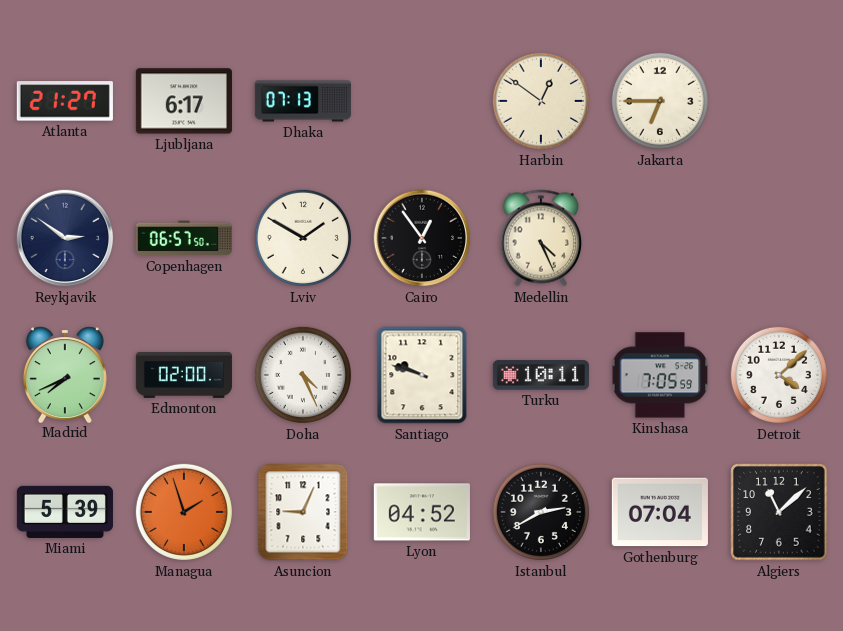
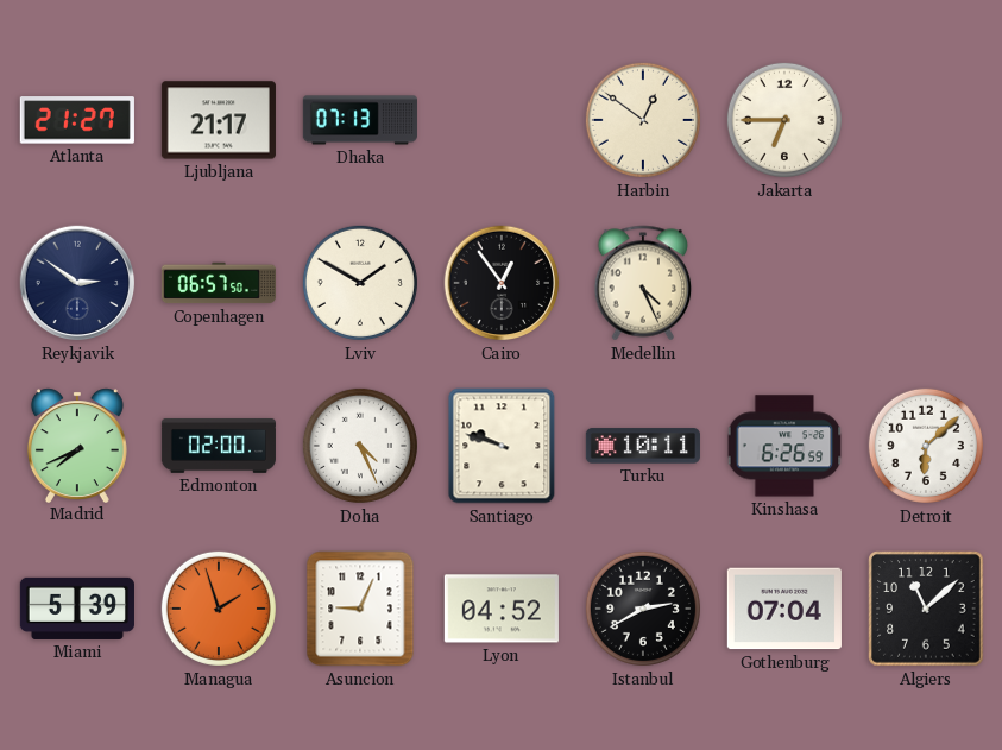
Ljubljana: 6:17 -> 21:17
Kinshasa: 7:05 -> 6:26
Detroit: 4:08 -> 6:08
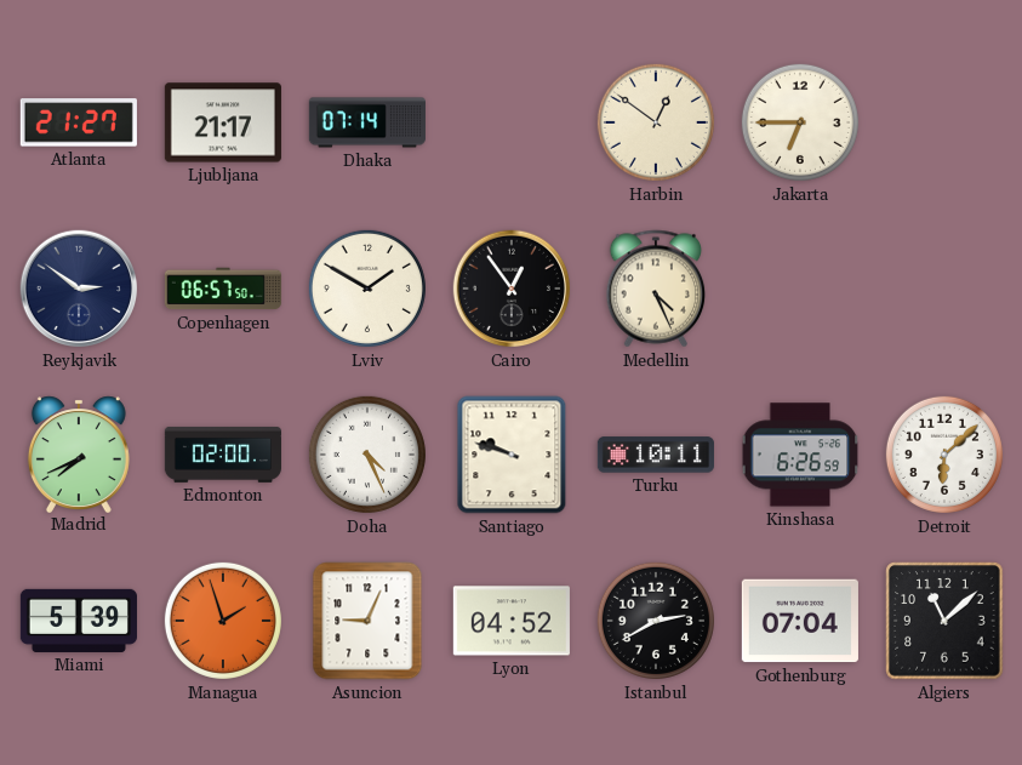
Dhaka: 07:13 -> 07:14
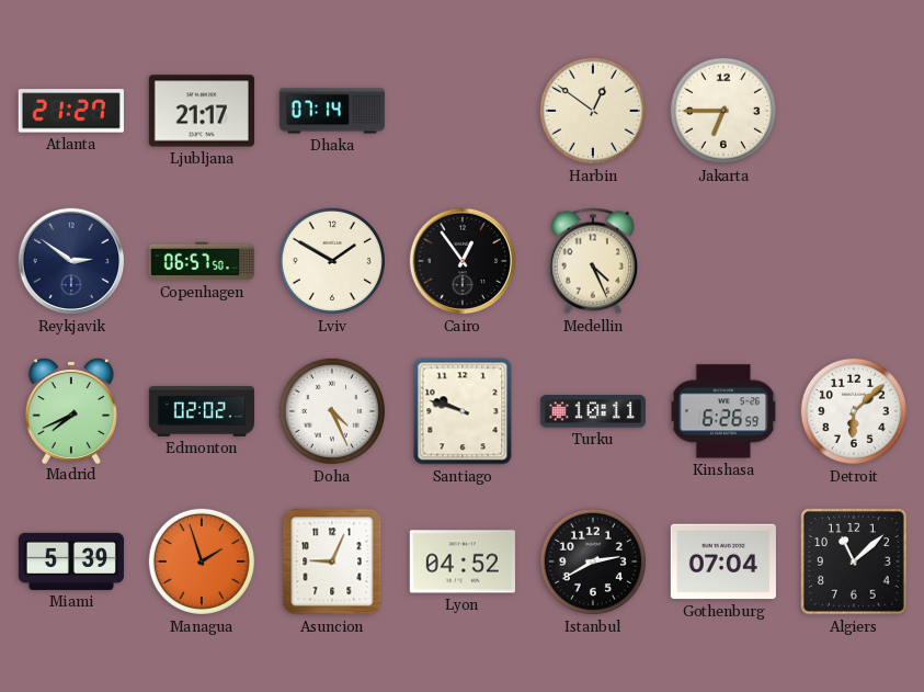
Edmonton: 02:00 -> 02:02
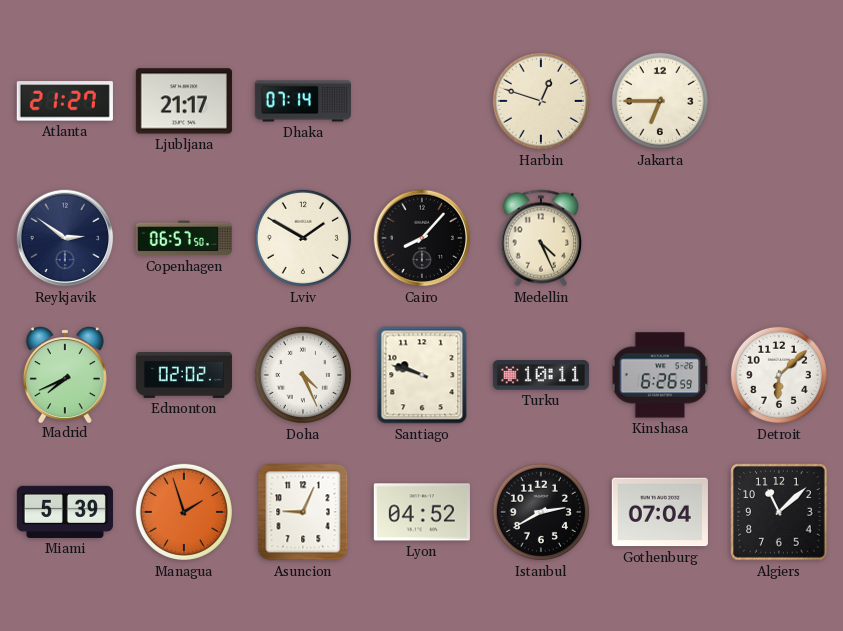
Harbin: 12:51 -> 12:48
Cairo: 12:54 -> 8:07
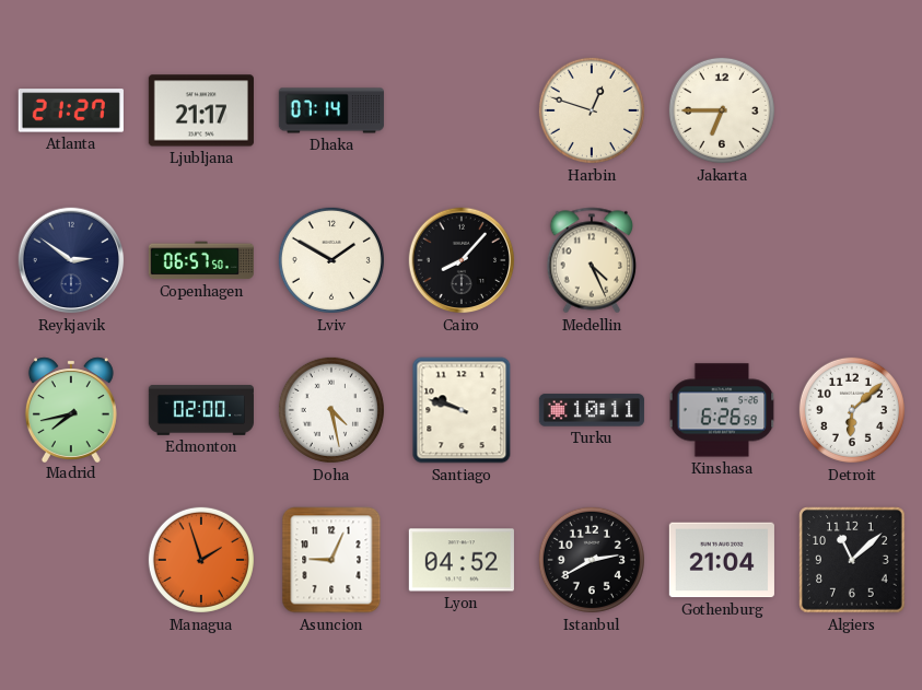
Madrid: 7:41 -> 7:43
Edmonton: 02:02 -> 02:00
Doha: 4:26 -> 4:28
Miami: 5:39 -> none
Gothenburg: 07:04 -> 21:04
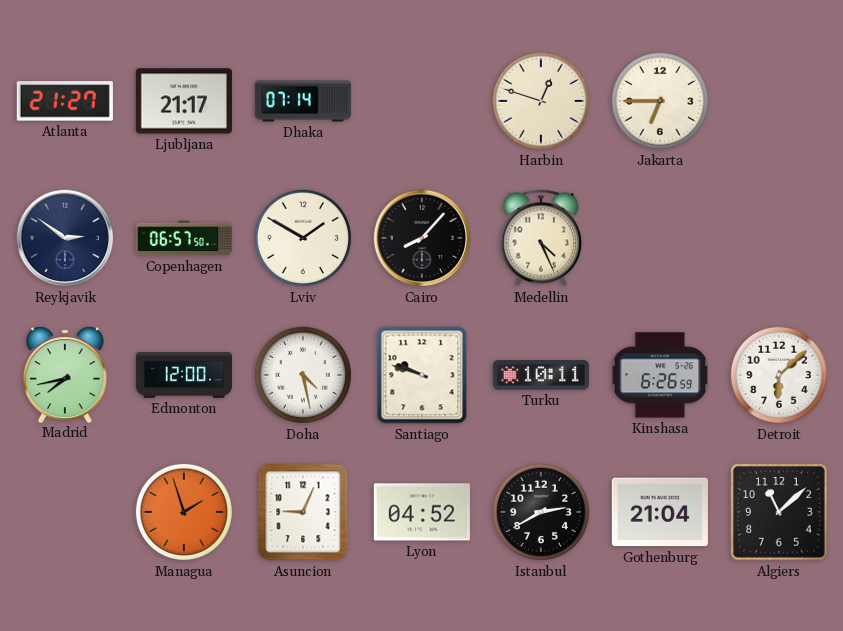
Edmonton: 02:00 -> 12:00
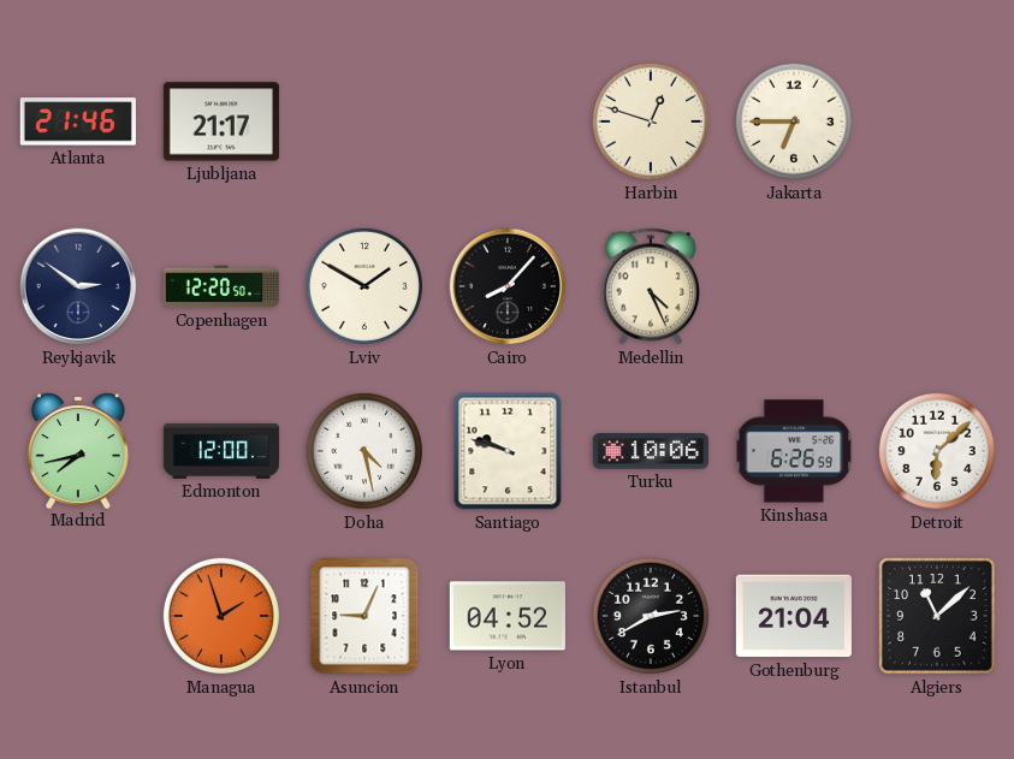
Atlanta: 21:27 -> 21:46
Dhaka: 07:14 -> none
Copenhagen: 06:57 -> 12:20
Turku: 10:11 -> 10:06
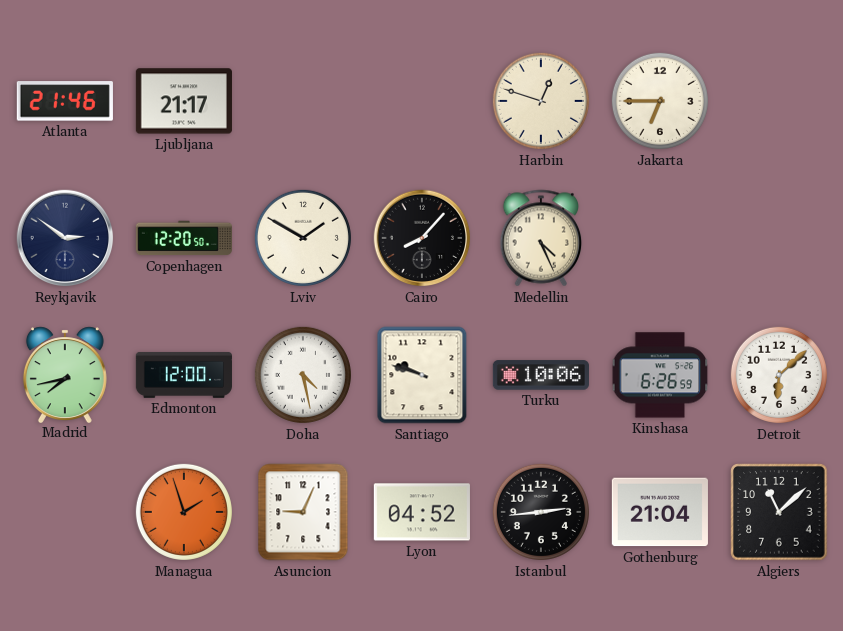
Istanbul: 2:40 -> 2:44
